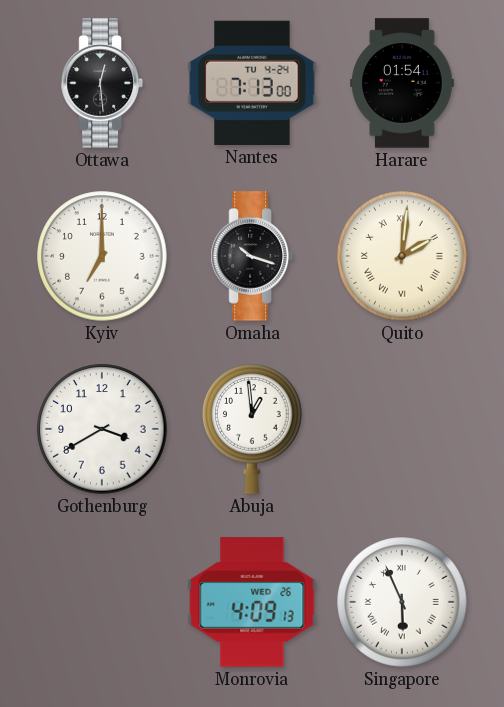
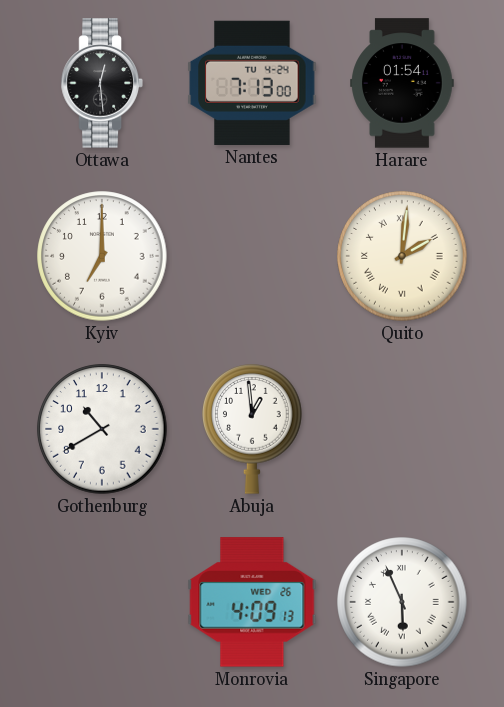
Omaha: 10:18 -> none
Gothenburg: 3:40 -> 10:40
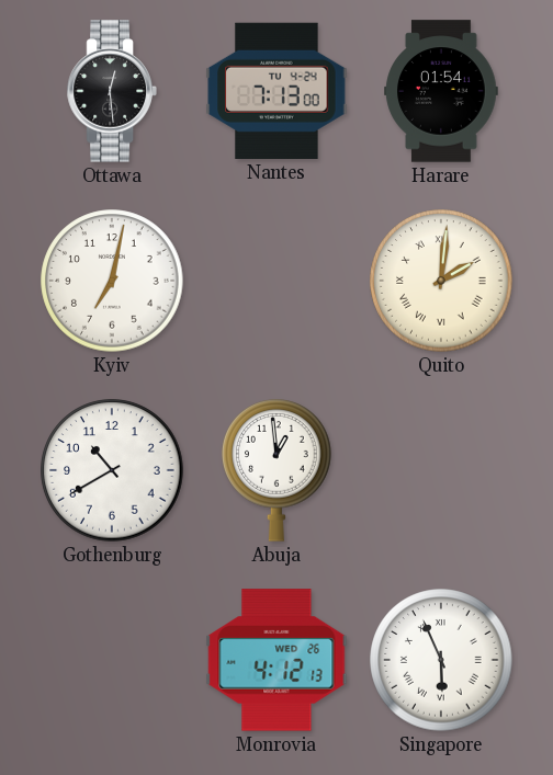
Kyiv: 7:00 -> 7:02
Monrovia: 4:09 -> 4:12
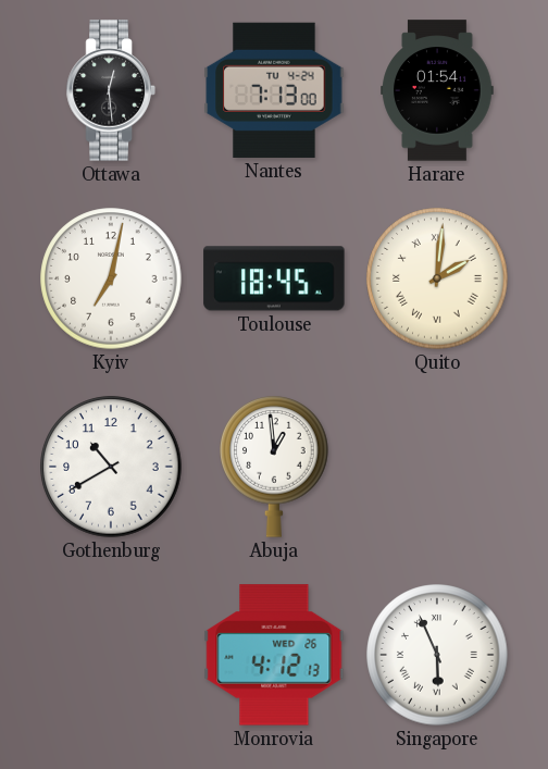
Toulouse: none -> 18:45
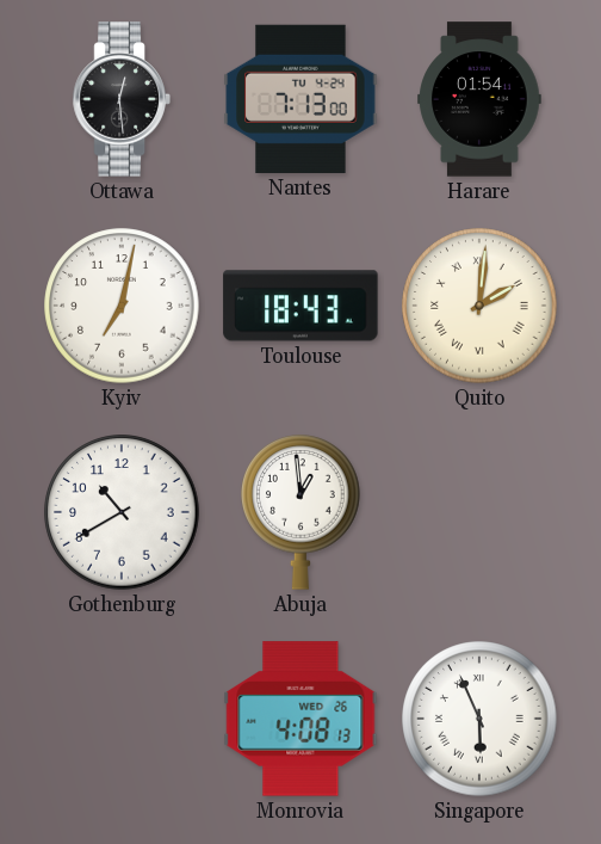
Toulouse: 18:45 -> 18:43
Monrovia: 4:12 -> 4:08
